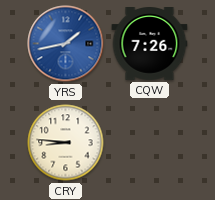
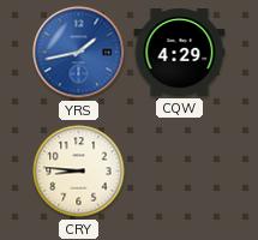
CQW: 7:26 -> 4:29
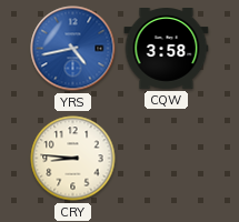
YRS: 1:43 -> 4:43
CQW: 4:29 -> 3:58
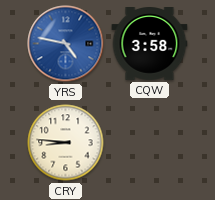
YRS: 4:43 -> 4:47
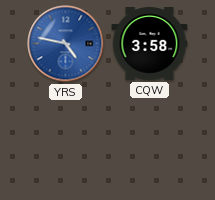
CRY: 8:46 -> none
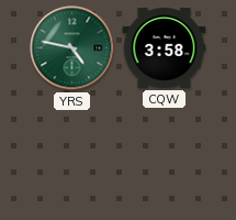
YRS dial: blue -> green
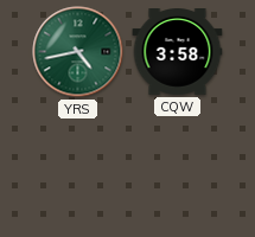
YRS: 4:47 -> 4:43
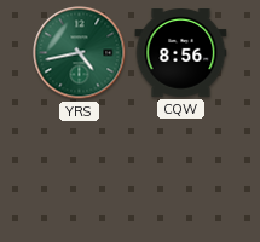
CQW: 3:58 -> 8:56
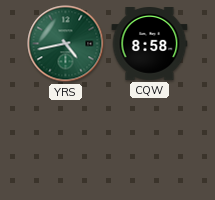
CQW: 8:56 -> 8:58
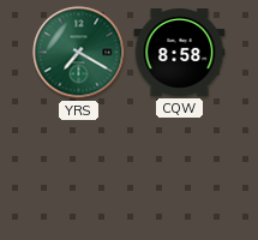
YRS: 4:43 -> 7:20
